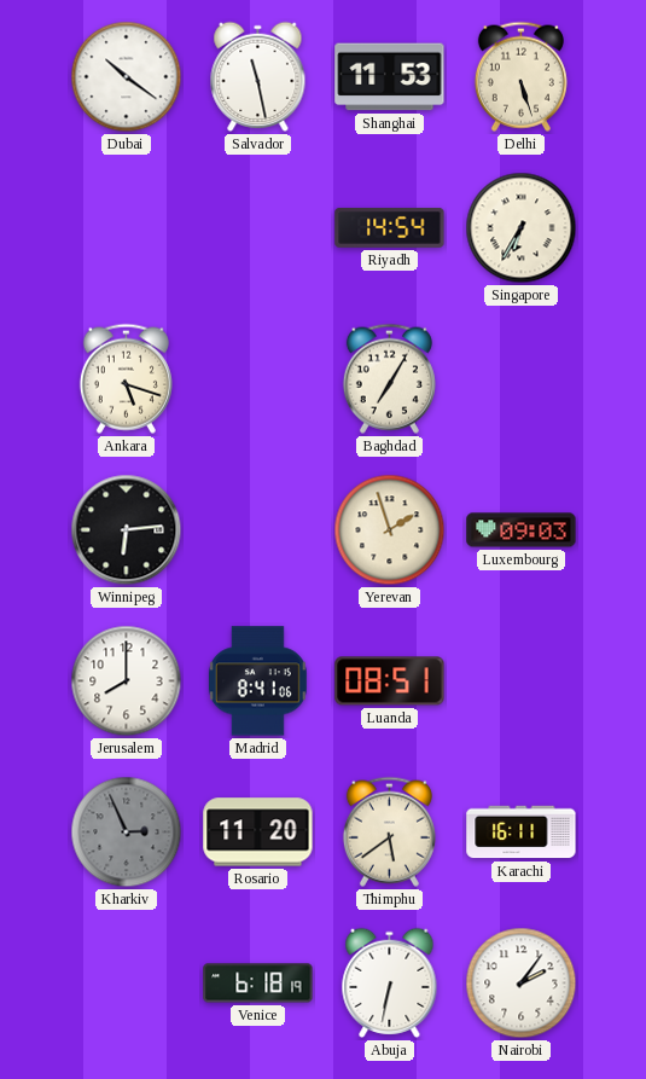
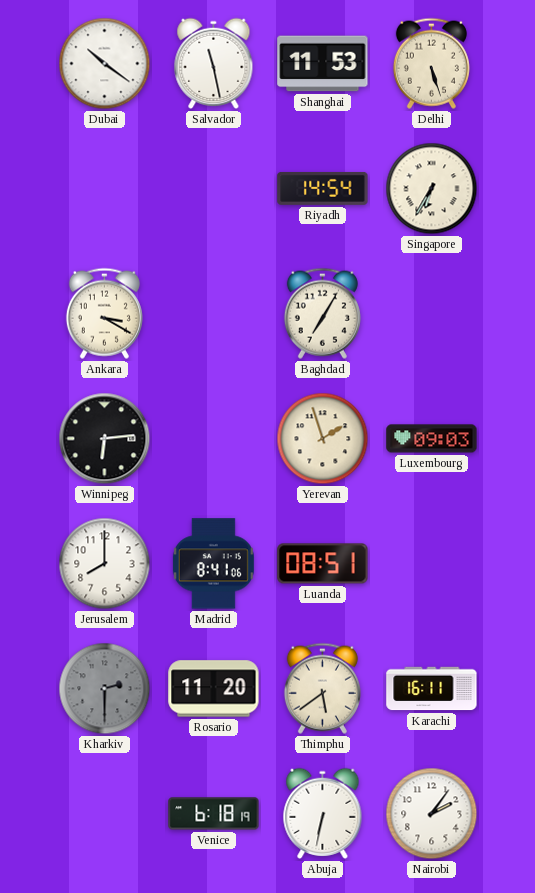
Ankara: 5:18 -> 3:20
Kharkiv: 2:56 -> 2:30
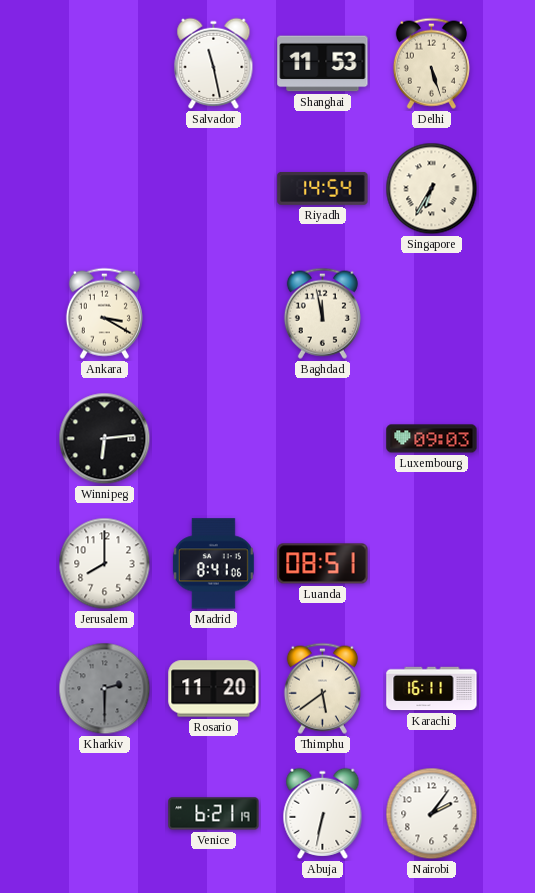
Dubai: 10:21 -> none
Baghdad: 7:05 -> 11:58
Yerevan: 1:57 -> none
Venice: 6:18 -> 6:21
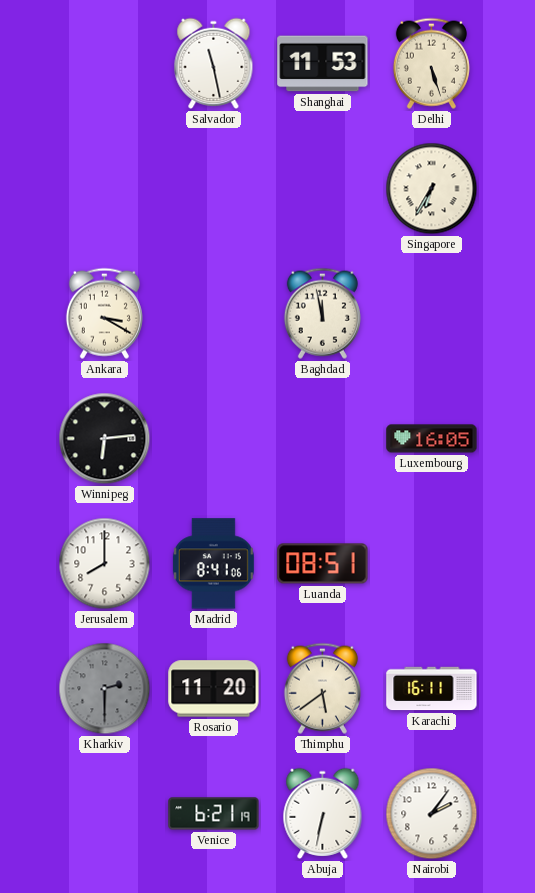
Riyadh: 14:54 -> none
Luxembourg: 09:03 -> 16:05
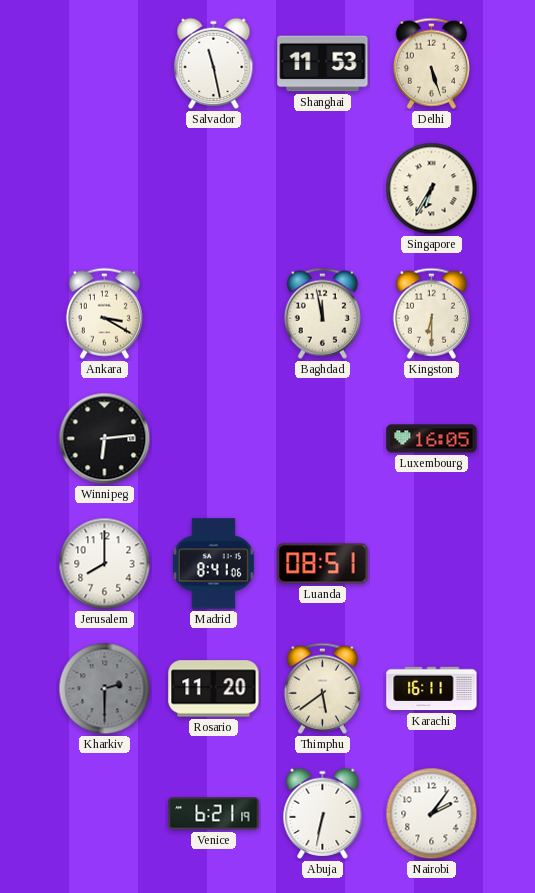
Kingston: none -> 6:30
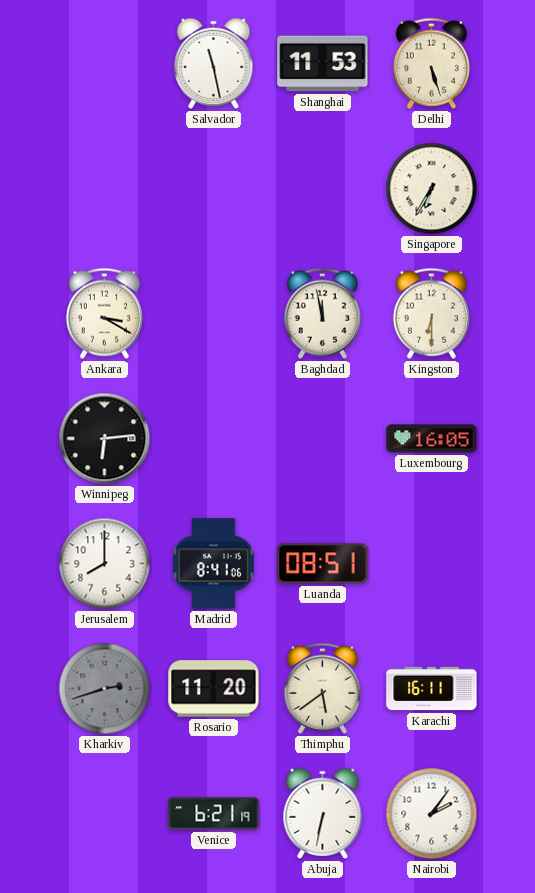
Kharkiv: 2:30 -> 2:42
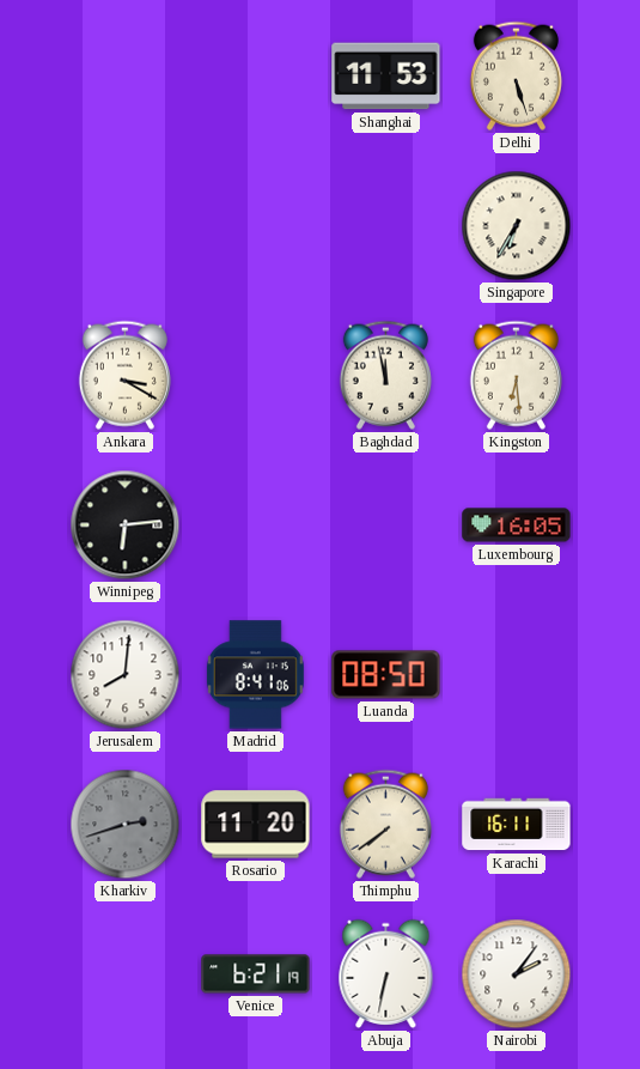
Salvador: 11:28 -> none
Kingston: 6:30 -> 6:29
Jerusalem: 8:00 -> 8:01
Luanda: 08:51 -> 08:50
Thimphu: 5:39 -> 7:39
